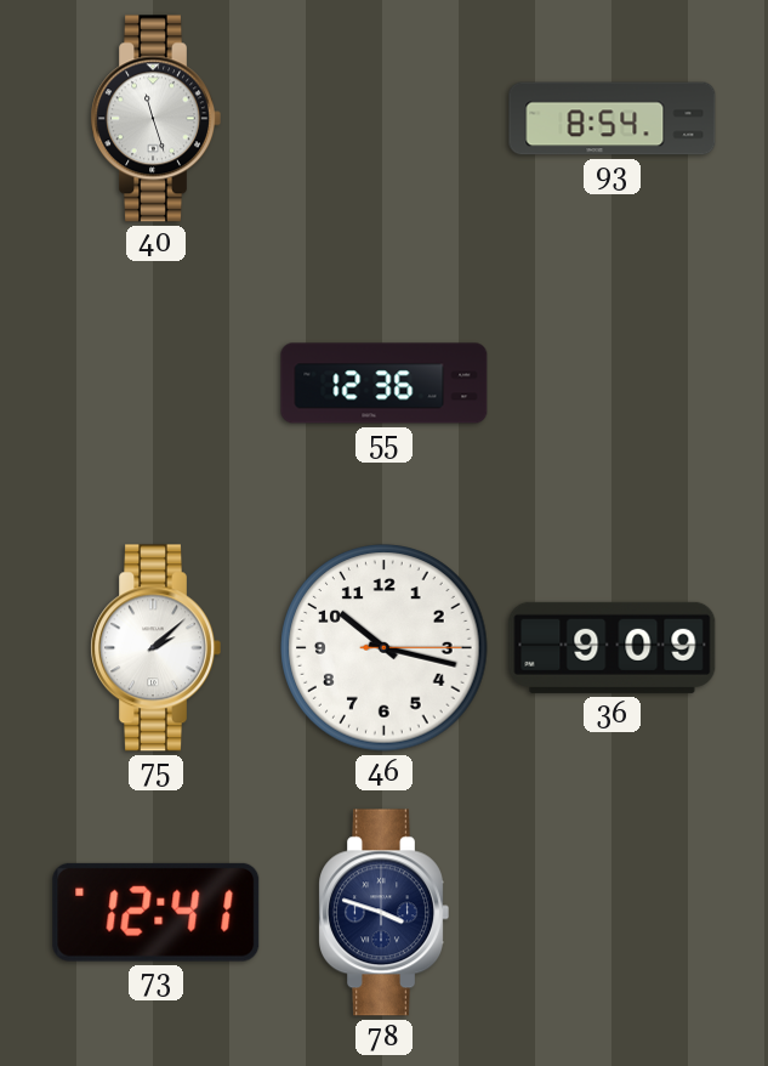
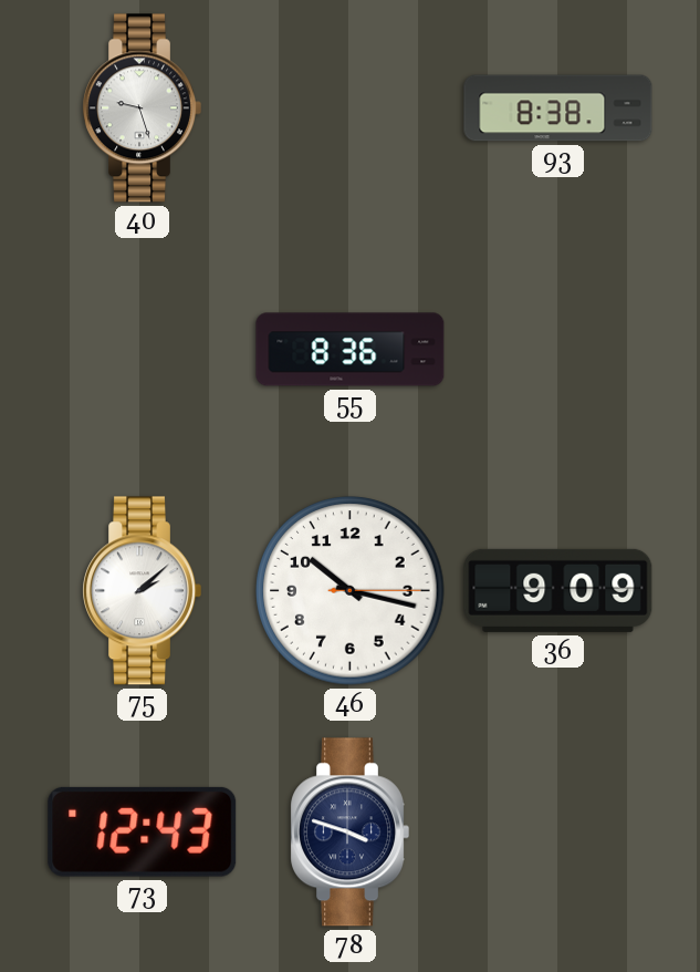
40: 11:27 -> 9:27
93: 8:54 -> 8:38
55: 12:36 -> 8:36
73: 12:41 -> 12:43
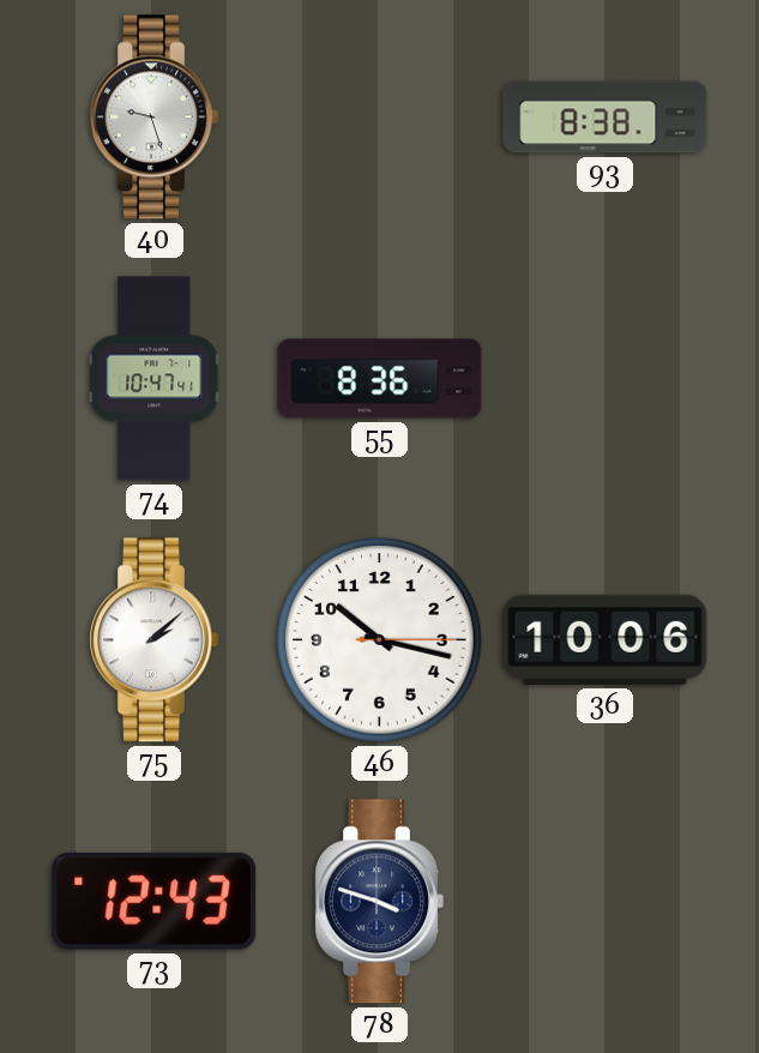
74: none -> 10:47
36: 9:09 -> 10:06
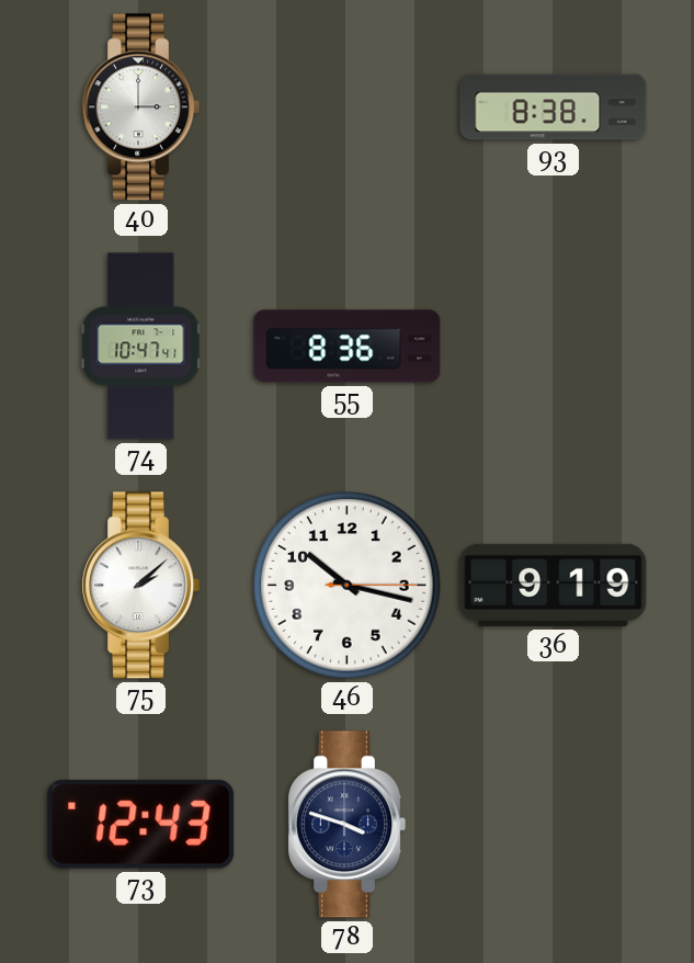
40: 9:27 -> 3:00
36: 10:06 -> 9:19
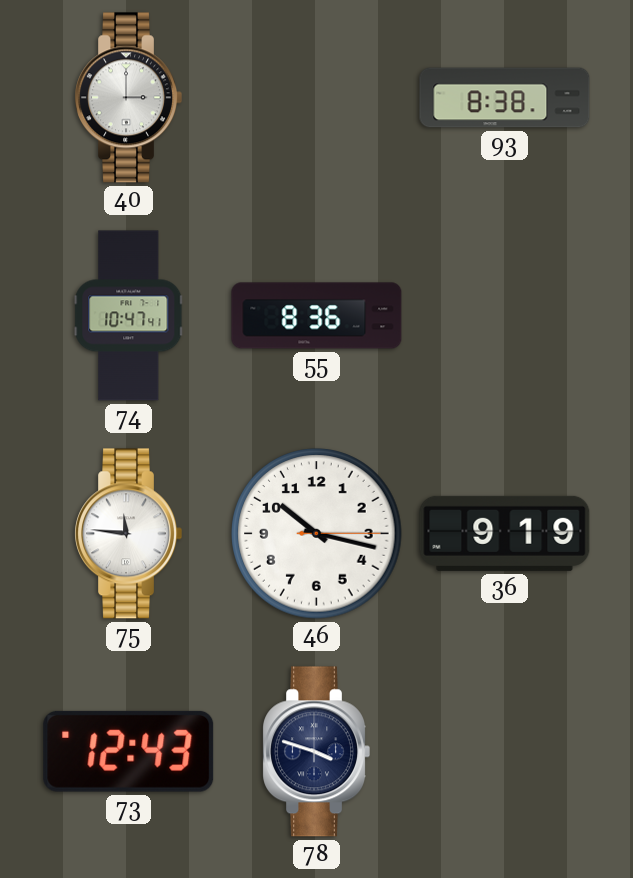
75: 2:08 -> 11:46
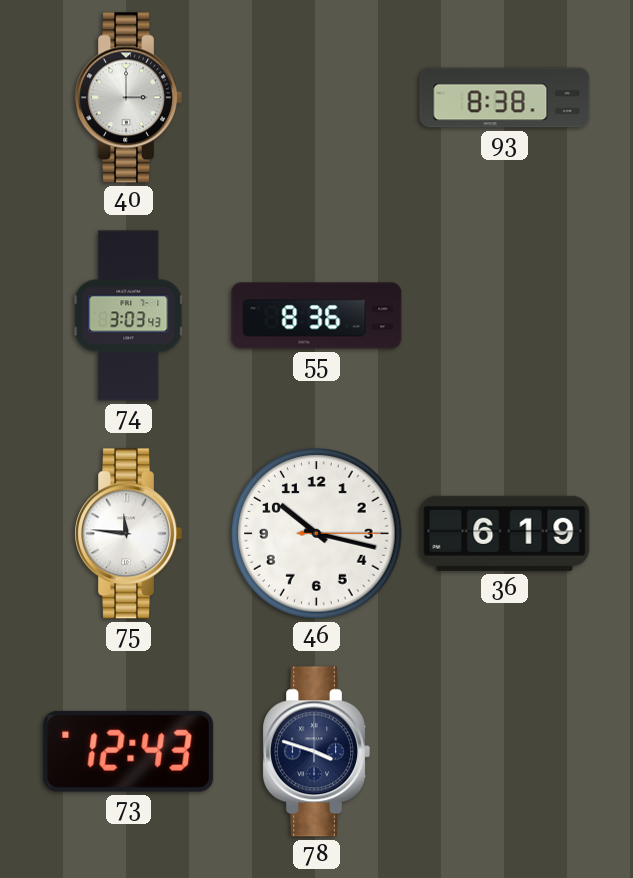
74: 10:47 -> 3:03
36: 9:19 -> 6:19
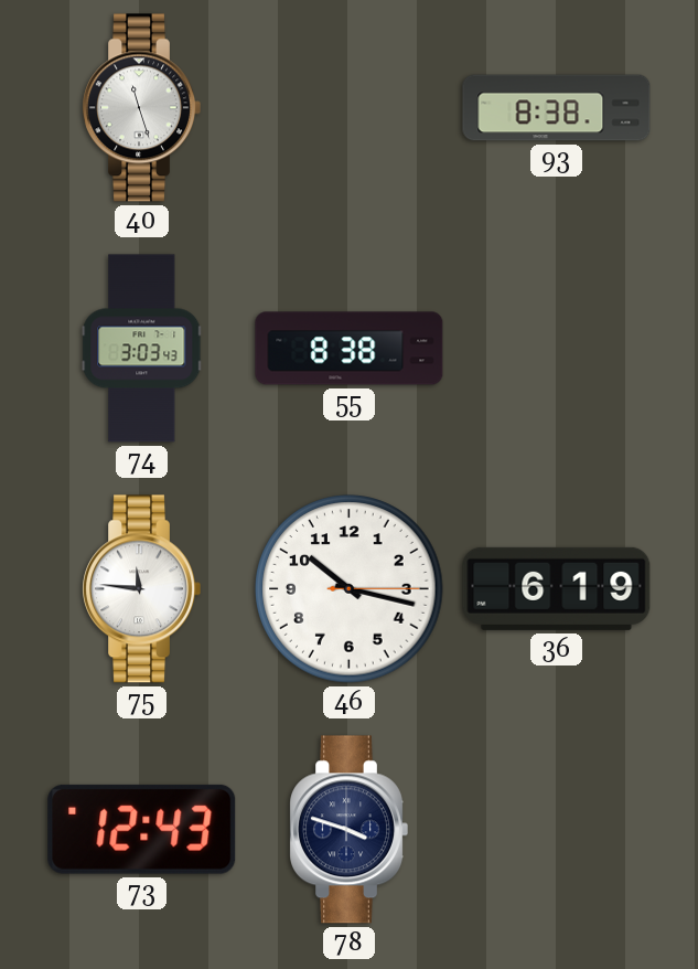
40: 3:00 -> 11:27
55: 8:36 -> 8:38
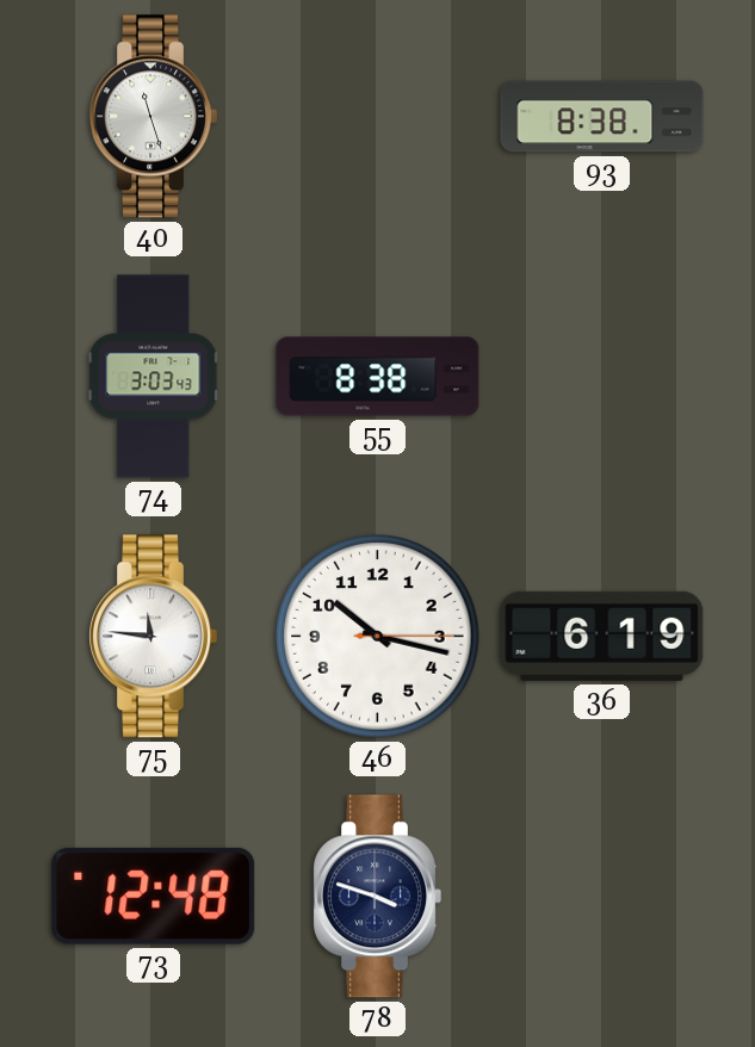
73: 12:43 -> 12:48
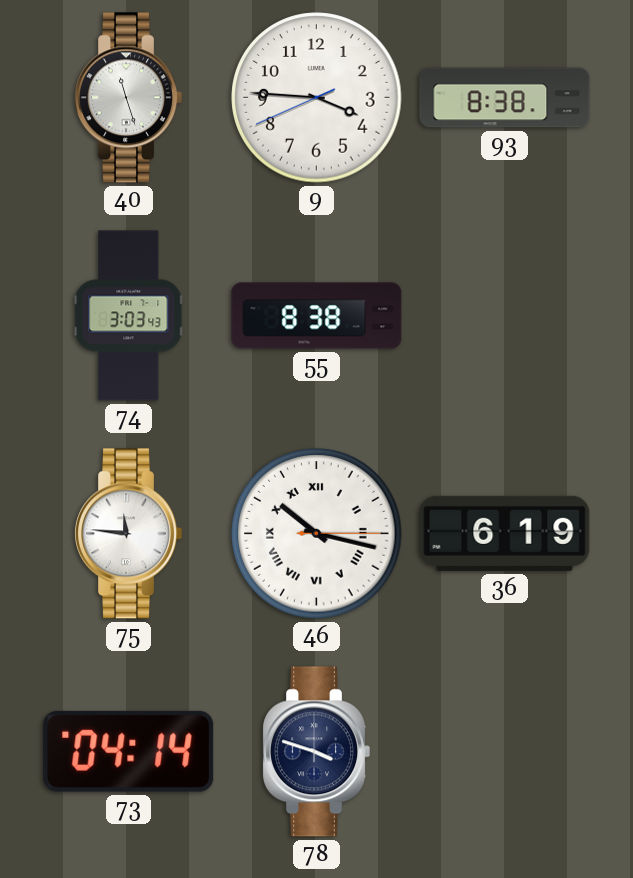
9: none -> 3:45
46 numerals: Arabic -> Roman
73: 12:48 -> 04:14
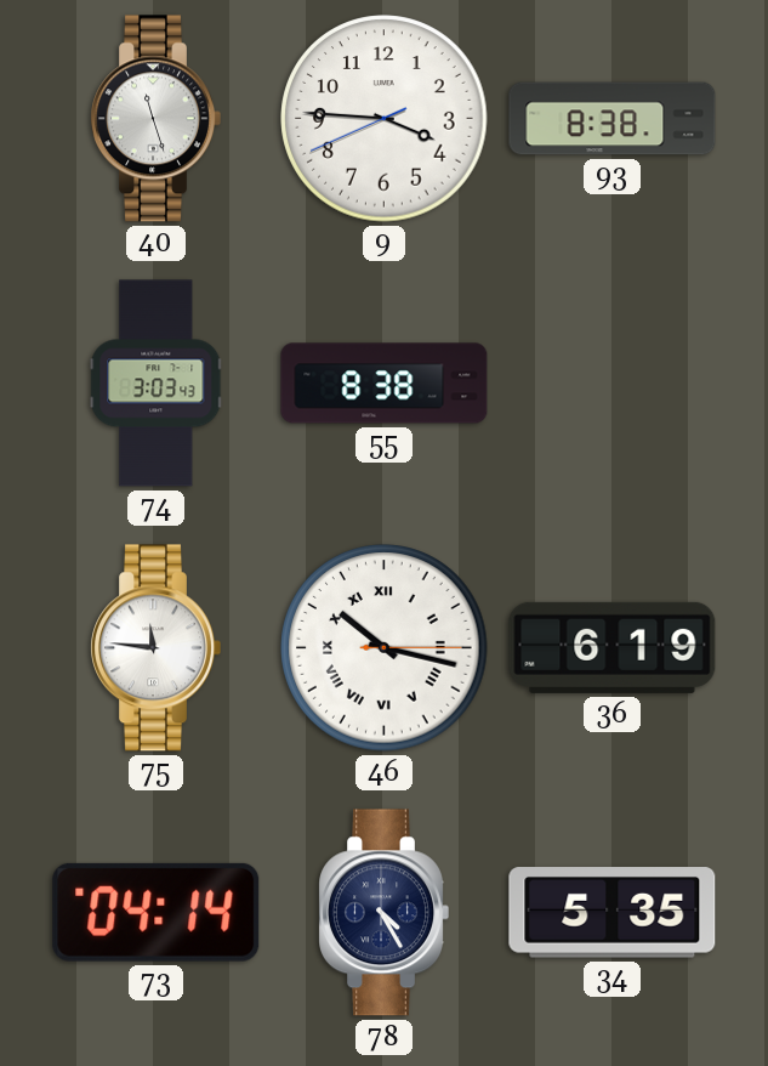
78: 3:48 -> 4:25
34: none -> 5:35
